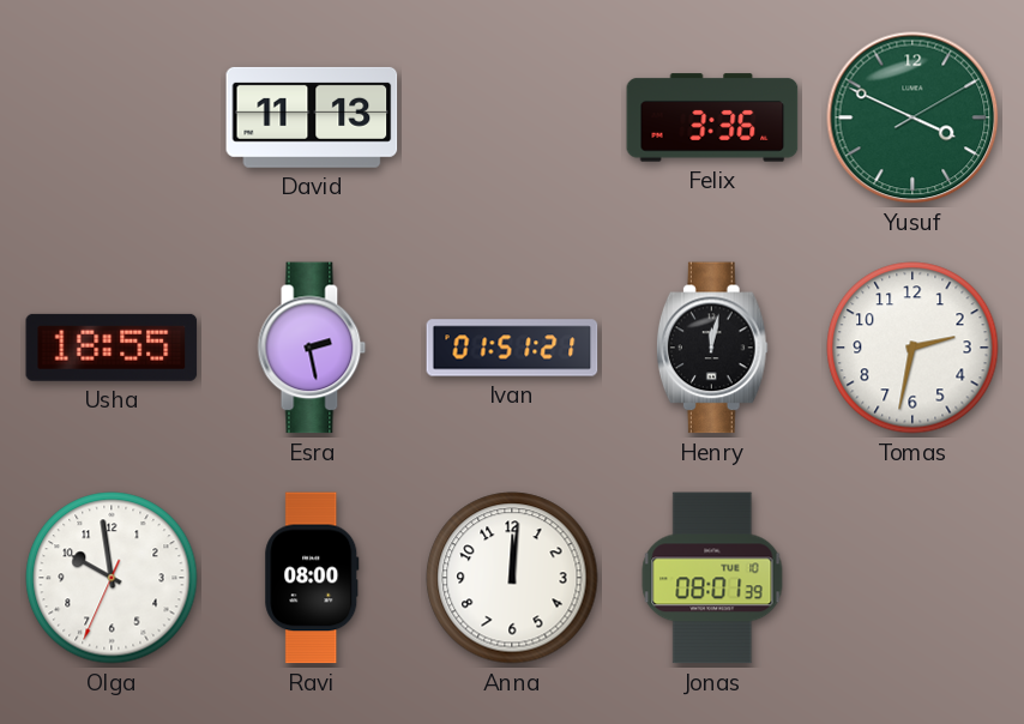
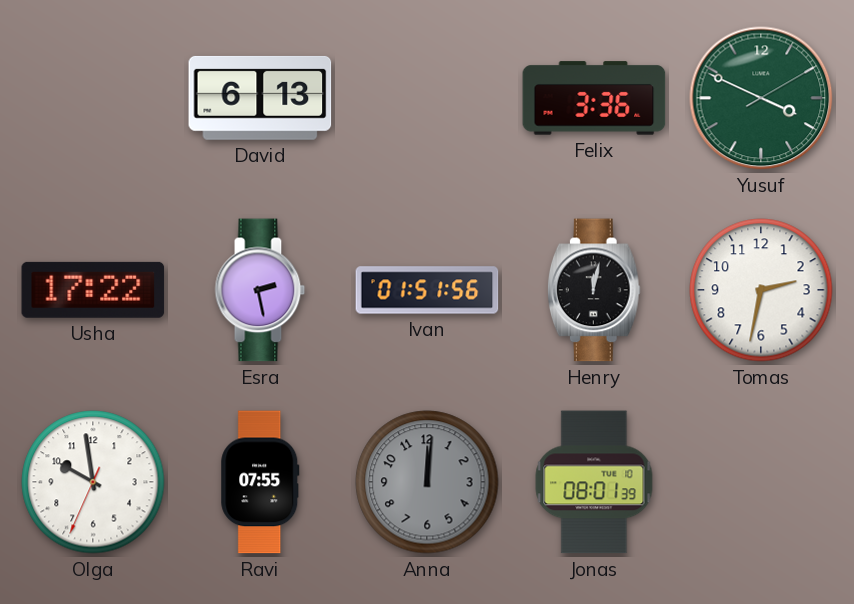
David: 11:13 -> 6:13
Usha: 18:55 -> 17:22
Ivan: 01:51:21 -> 01:51:56
Ravi: 08:00 -> 07:55
Anna dial: white -> grey
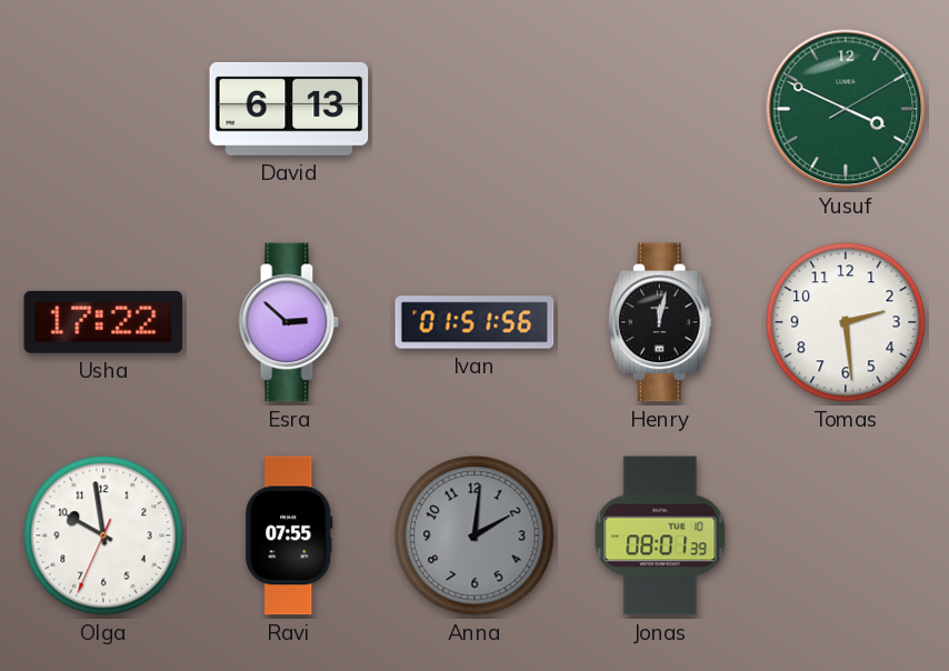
Felix: 3:36 -> none
Esra: 2:28 -> 2:52
Tomas: 2:32 -> 2:29
Anna: 12:01 -> 2:01
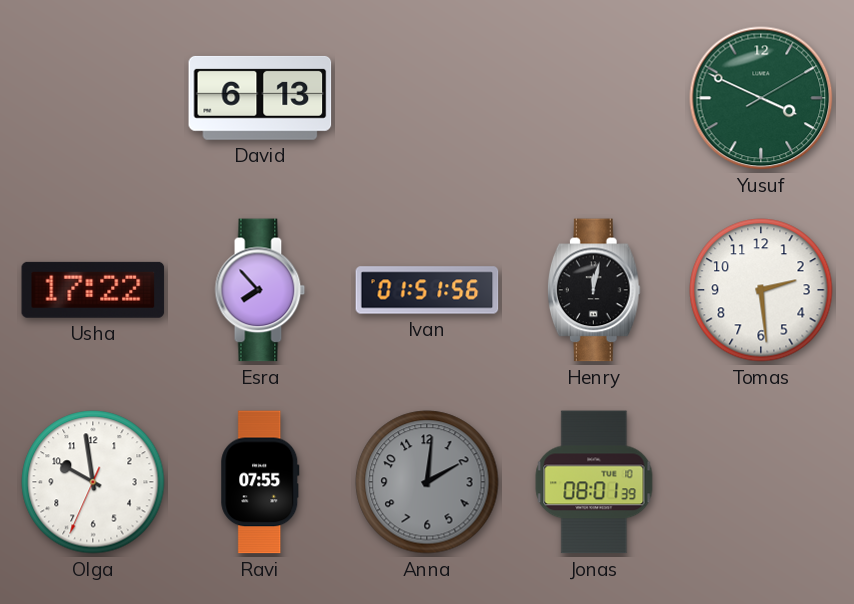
Esra: 2:52 -> 7:53
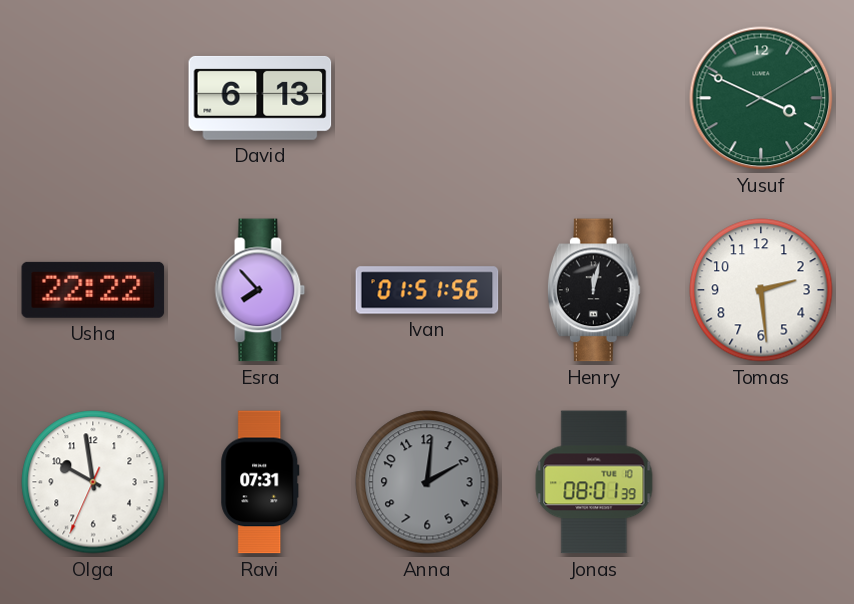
Usha: 17:22 -> 22:22
Ravi: 07:55 -> 07:31
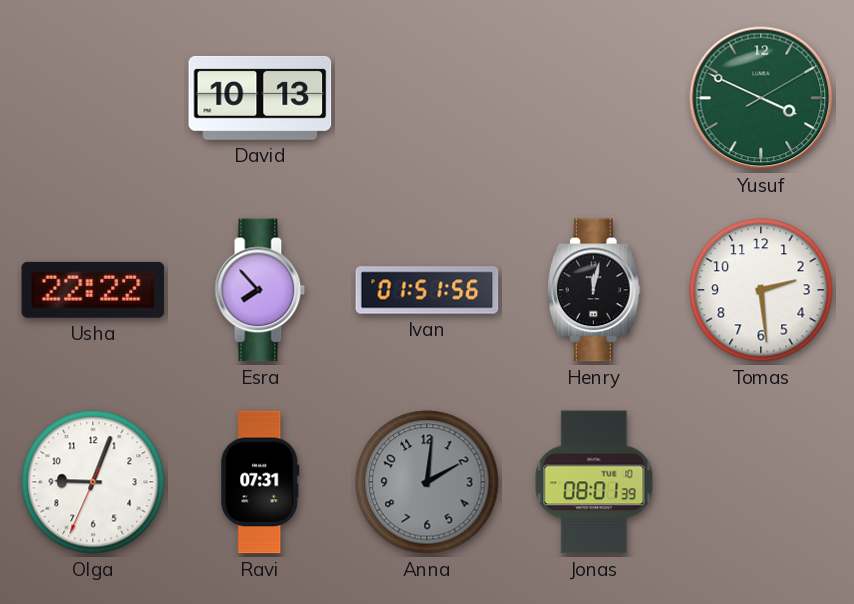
David: 6:13 -> 10:13
Olga: 9:58 -> 9:03
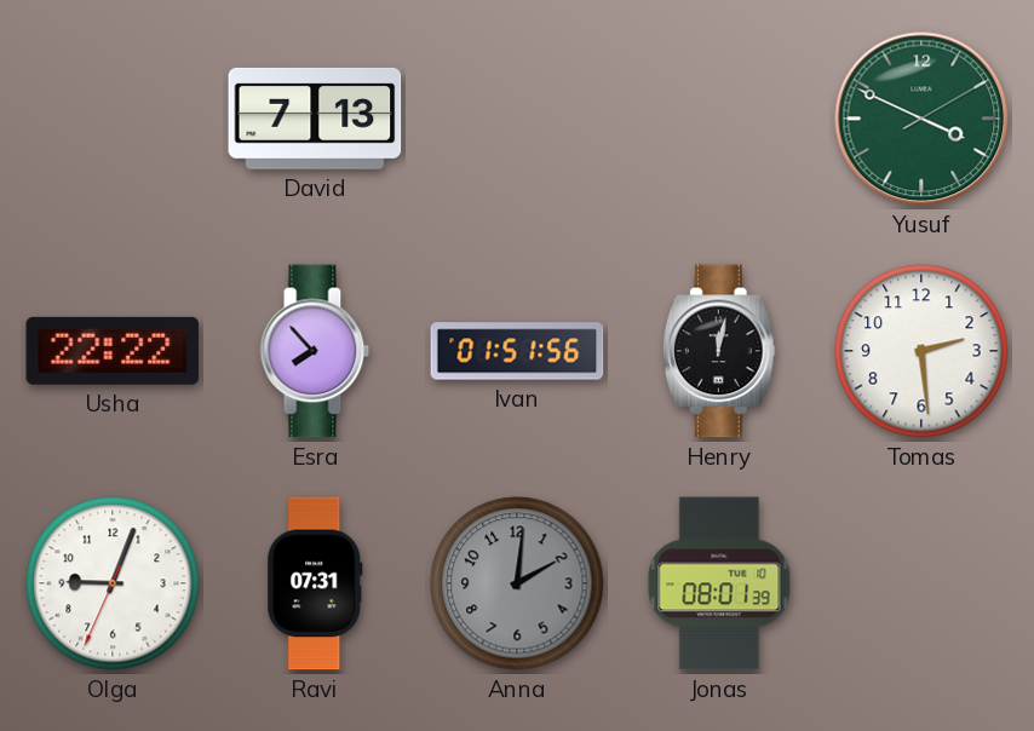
David: 10:13 -> 7:13
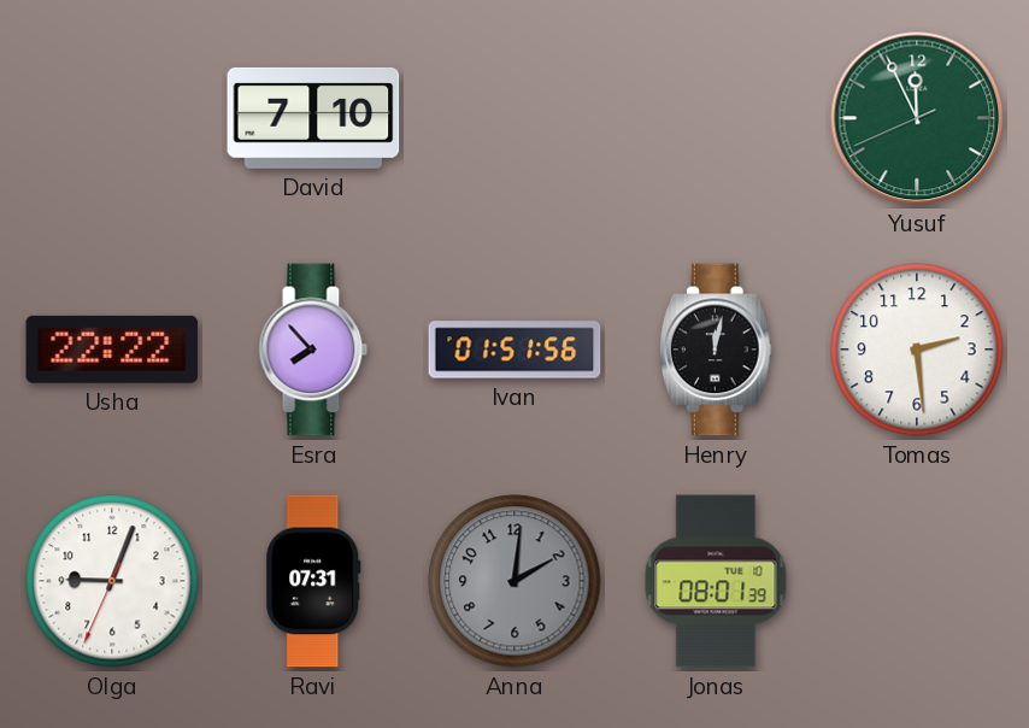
David: 7:13 -> 7:10
Yusuf: 3:49 -> 11:55
